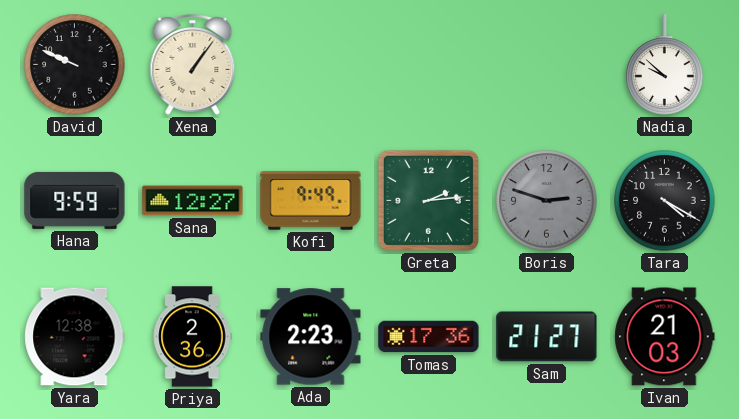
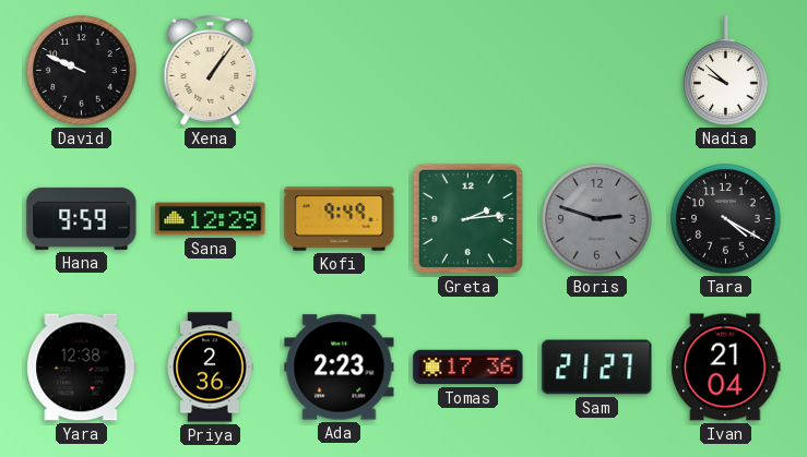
Sana: 12:27 -> 12:29
Ivan: 21:03 -> 21:04
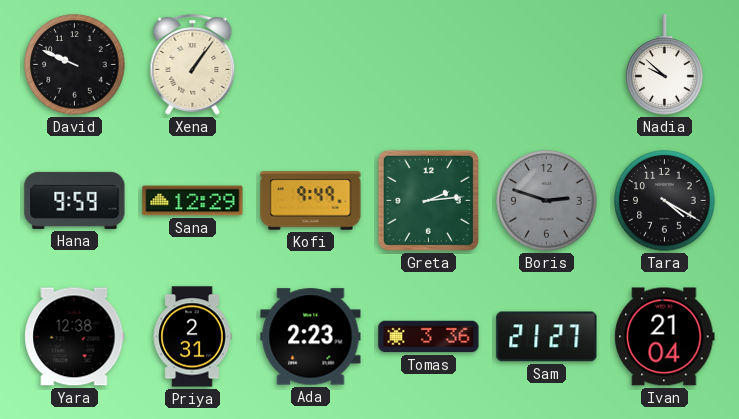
Priya: 2:36 -> 2:31
Tomas: 17:36 -> 3:36
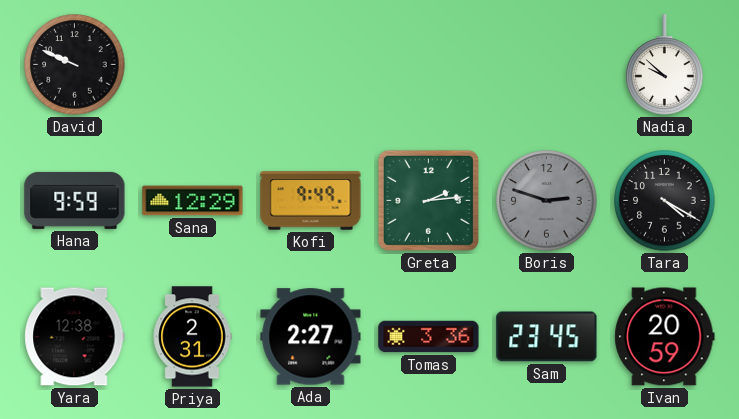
Xena: 1:06 -> none
Ada: 2:23 -> 2:27
Sam: 21:27 -> 23:45
Ivan: 21:04 -> 20:59
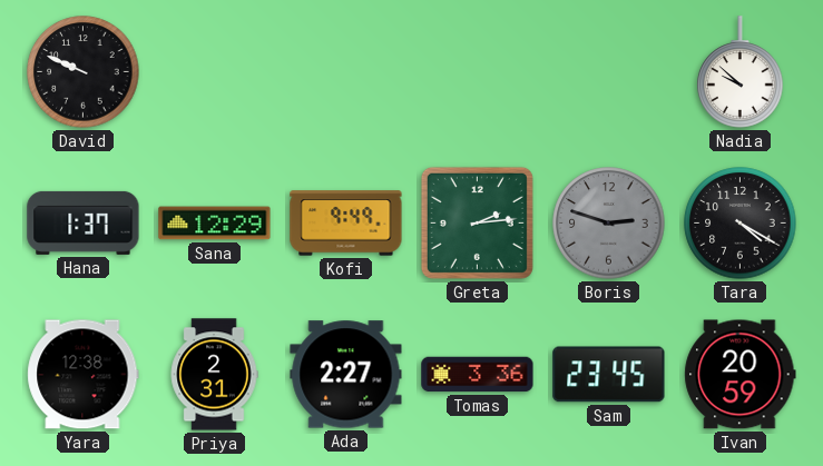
Hana: 9:59 -> 1:37
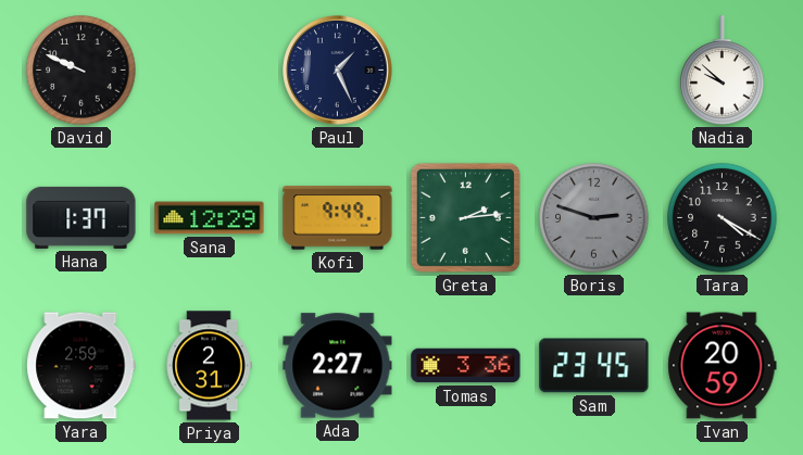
Paul: none -> 1:26
Yara: 12:38 -> 2:59
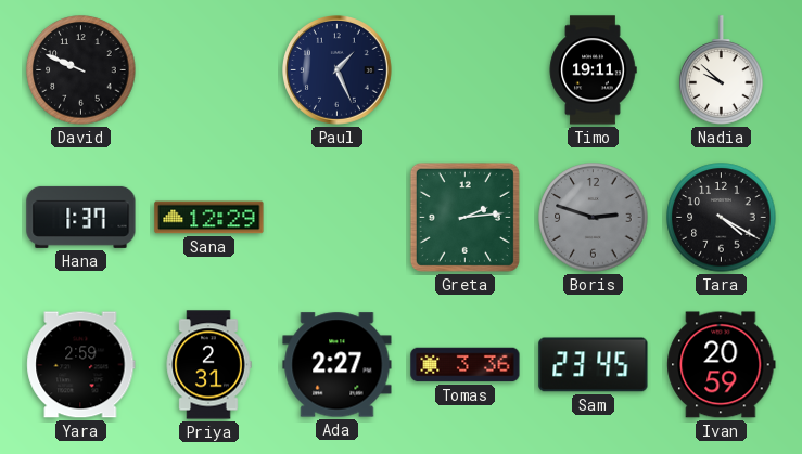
Timo: none -> 19:11
Kofi: 9:49 -> none
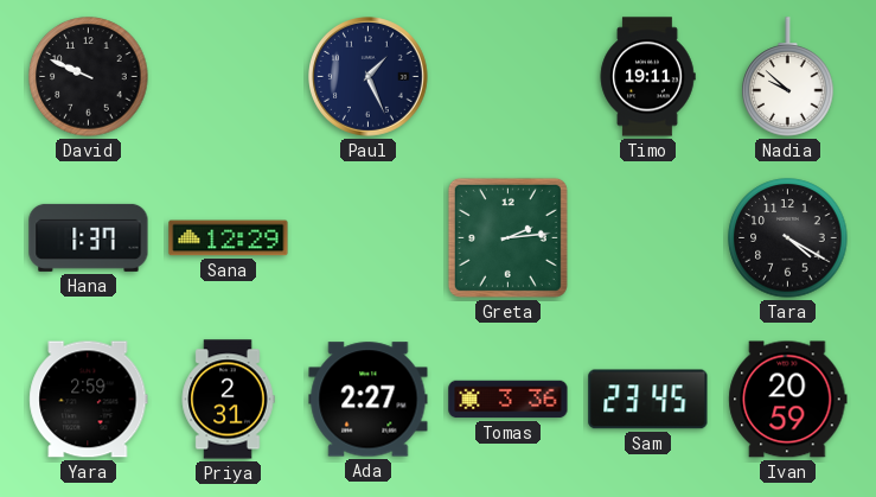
Boris: 2:48 -> none
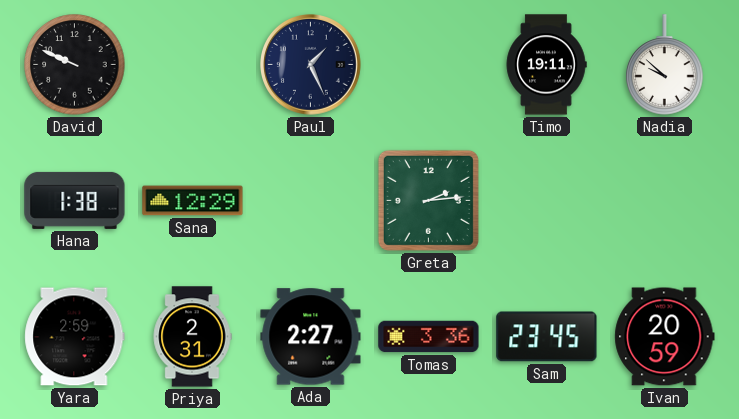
Hana: 1:37 -> 1:38
Tara: 4:20 -> none
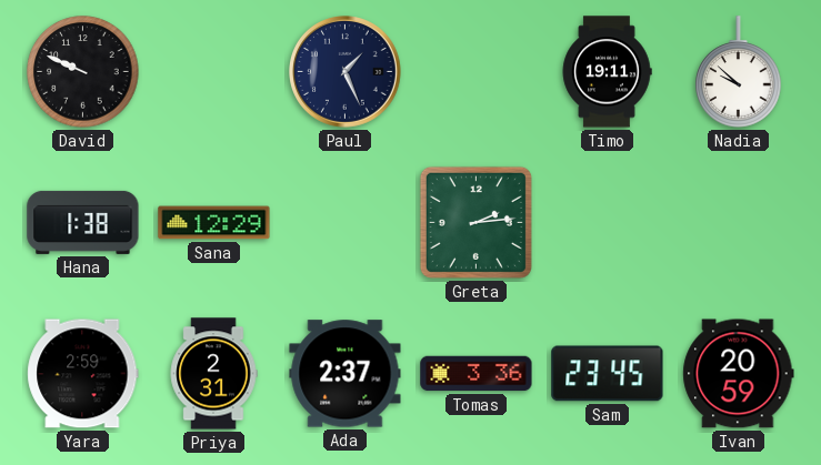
Ada: 2:27 -> 2:37
